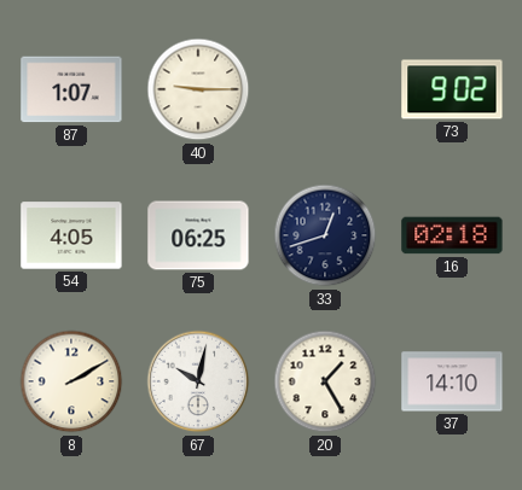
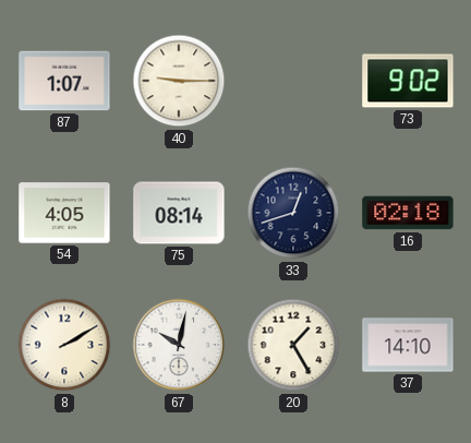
75: 06:25 -> 08:14
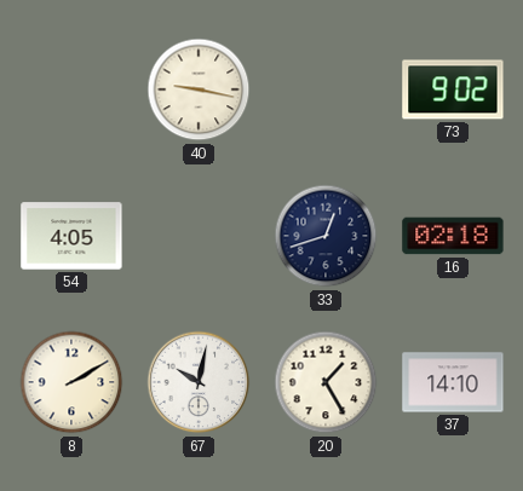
87: 1:07 -> none
40: 9:15 -> 9:17
75: 08:14 -> none
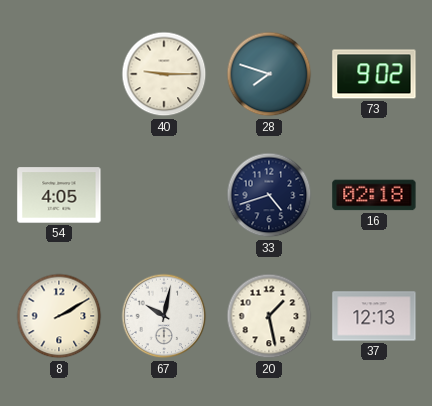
40: 9:17 -> 9:15
28: none -> 7:48
33: 12:42 -> 4:42
20: 1:25 -> 1:28
37: 14:10 -> 12:13
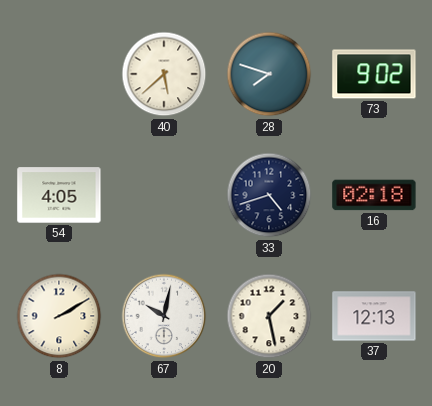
40: 9:15 -> 5:38
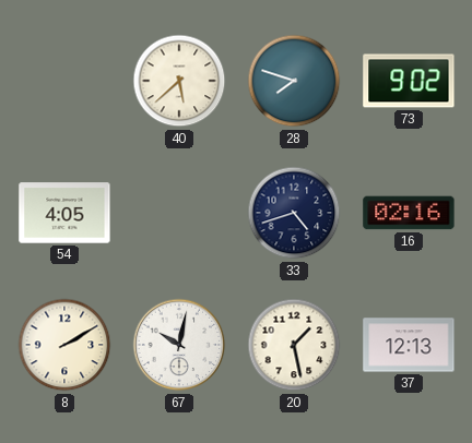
16: 02:18 -> 02:16
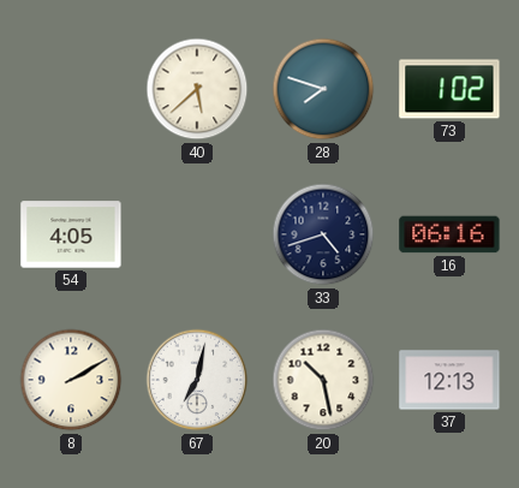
73: 9:02 -> 1:02
16: 02:16 -> 06:16
67: 10:02 -> 7:02
20: 1:28 -> 10:28
